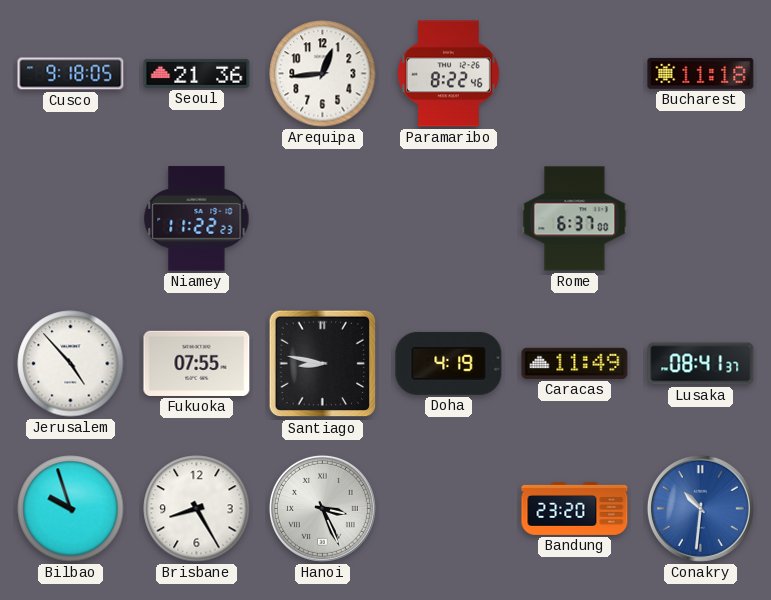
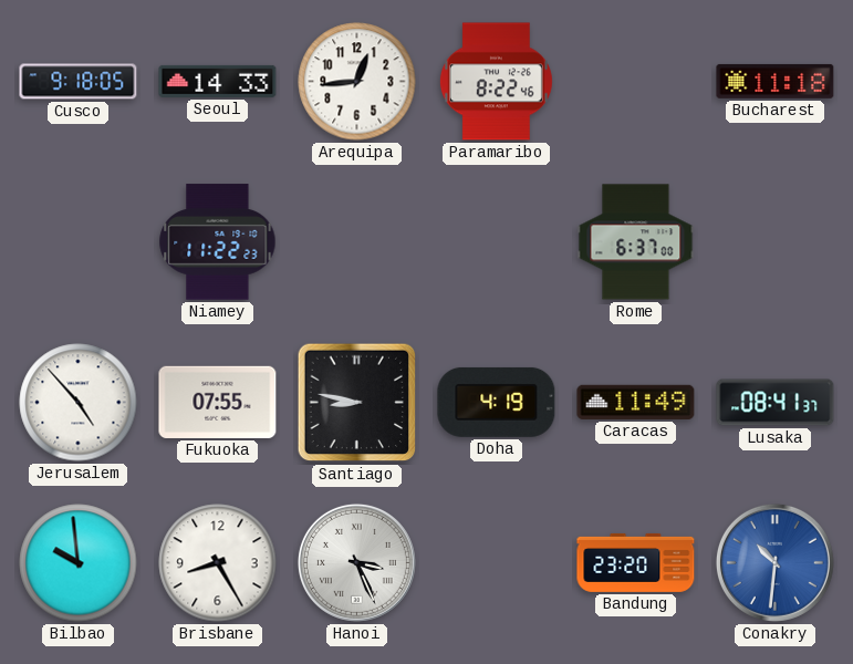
Seoul: 21:36 -> 14:33
Bilbao: 9:57 -> 9:59
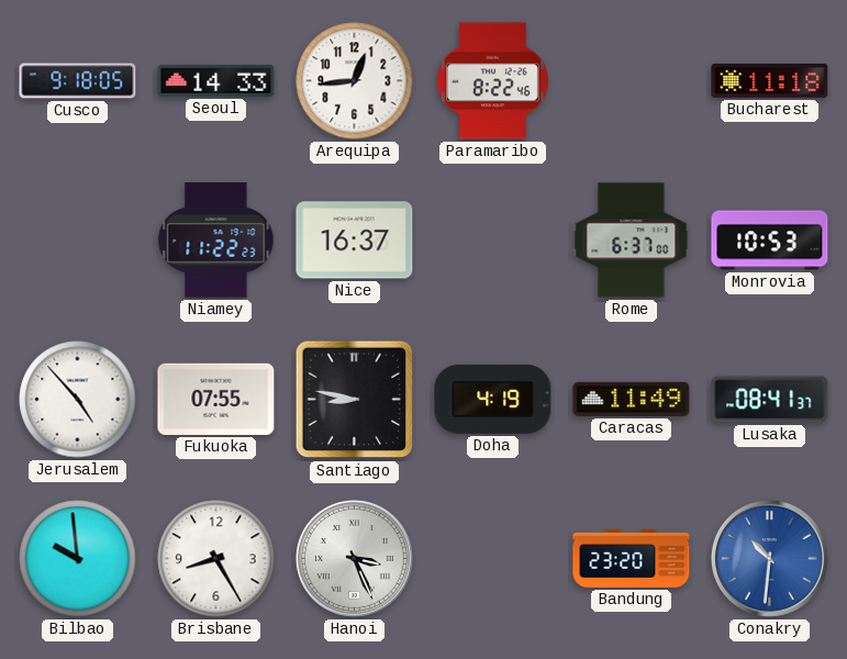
Nice: none -> 16:37
Monrovia: none -> 10:53
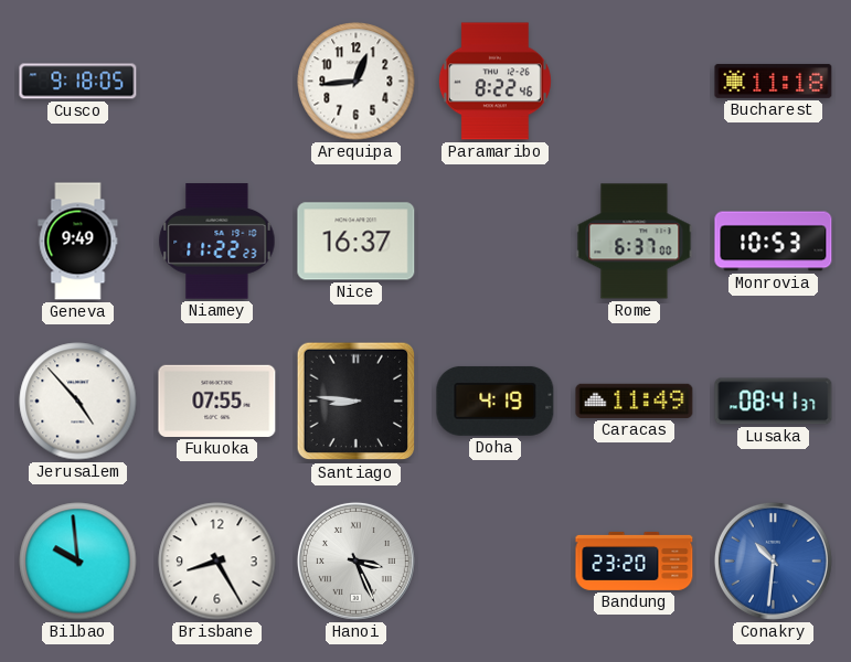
Seoul: 14:33 -> none
Geneva: none -> 9:49
Santiago: 8:47 -> 8:46
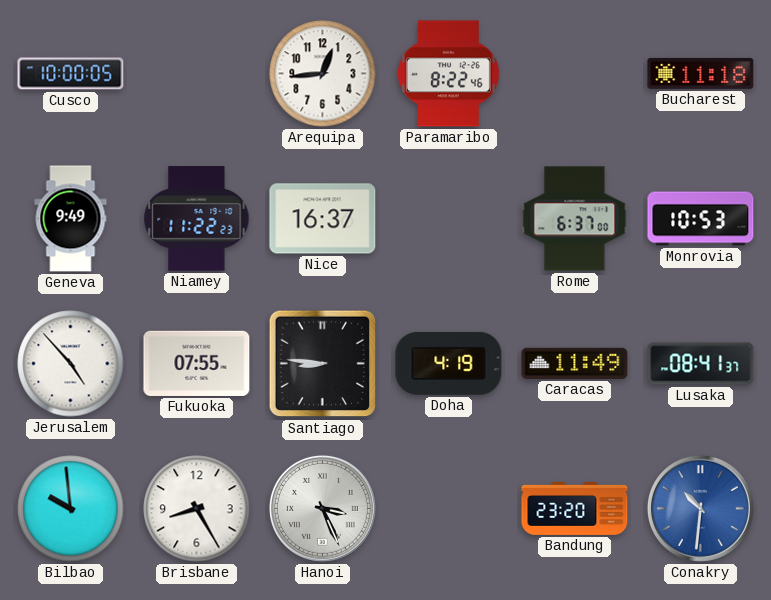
Cusco: 9:18 -> 10:00
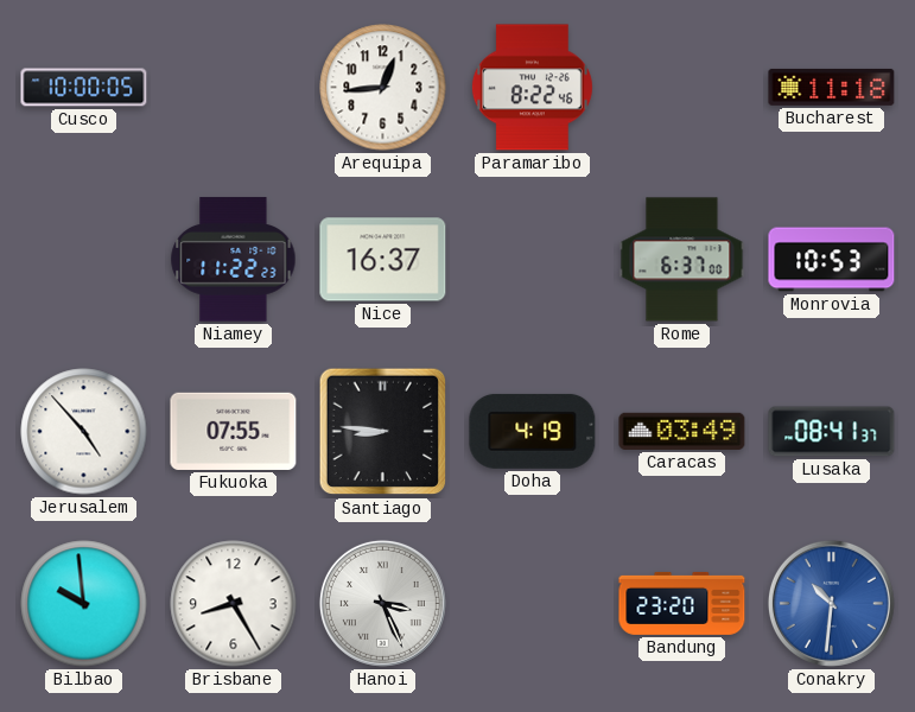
Geneva: 9:49 -> none
Caracas: 11:49 -> 03:49
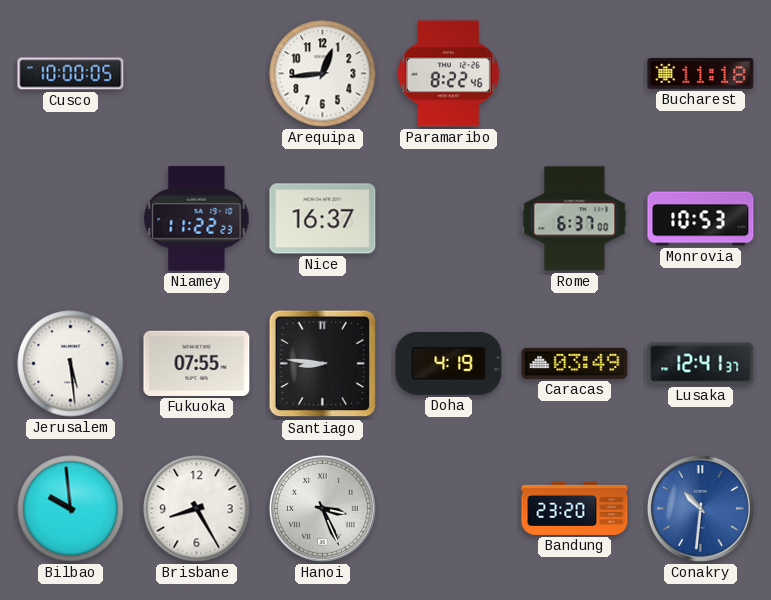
Jerusalem: 4:53 -> 5:29
Lusaka: 08:41 -> 12:41
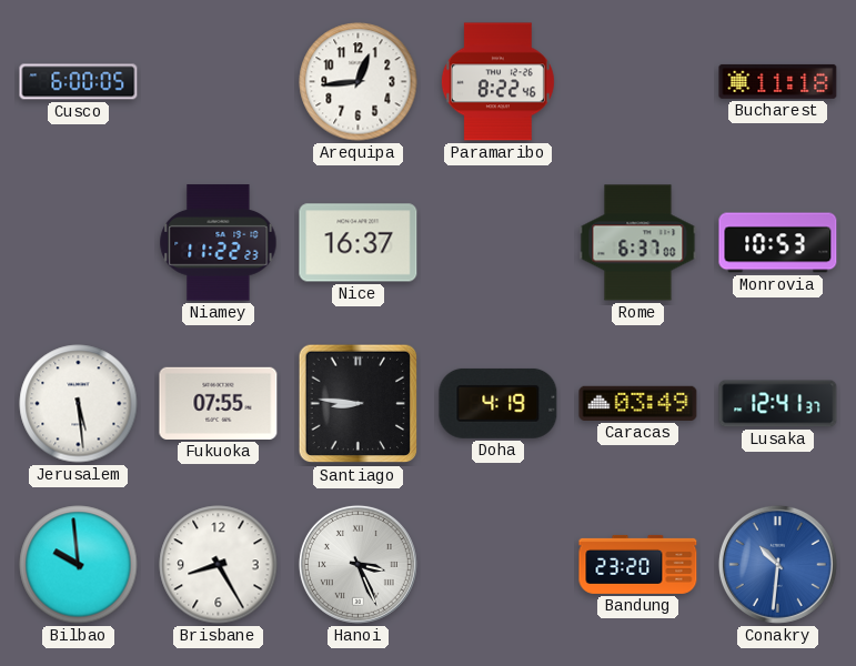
Cusco: 10:00 -> 6:00
